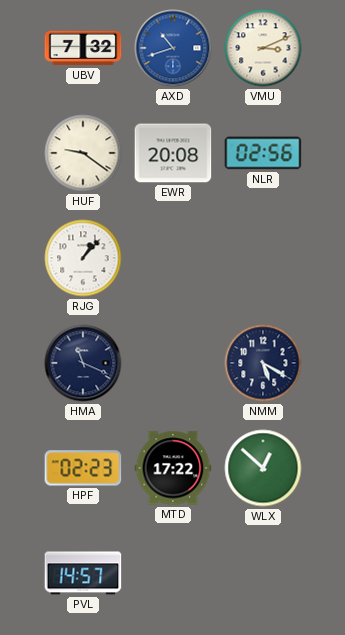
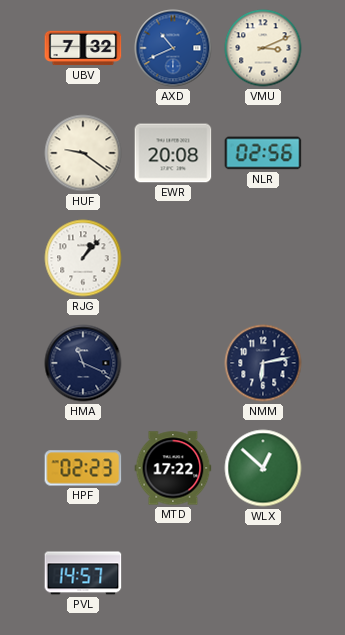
AXD: 10:42 -> 10:41
NMM: 5:20 -> 6:13
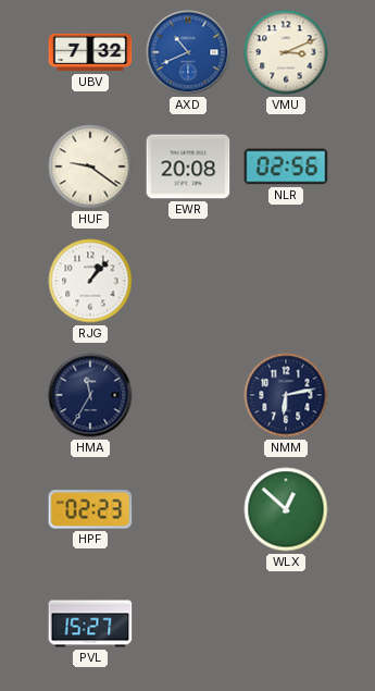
HMA: 11:19 -> 11:35
MTD: 17:22 -> none
PVL: 14:57 -> 15:27
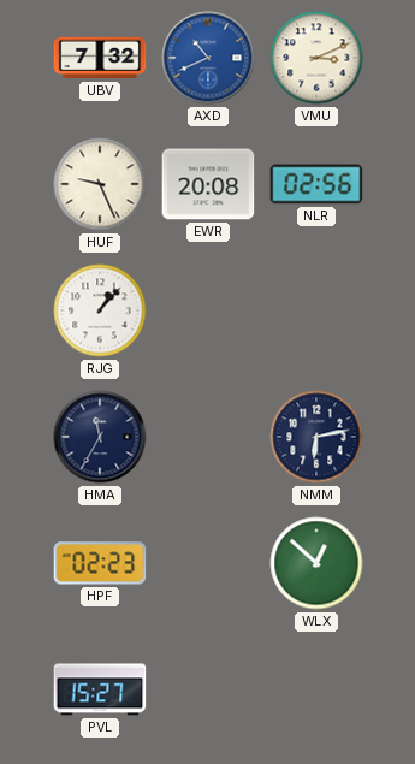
HUF: 9:21 -> 9:26
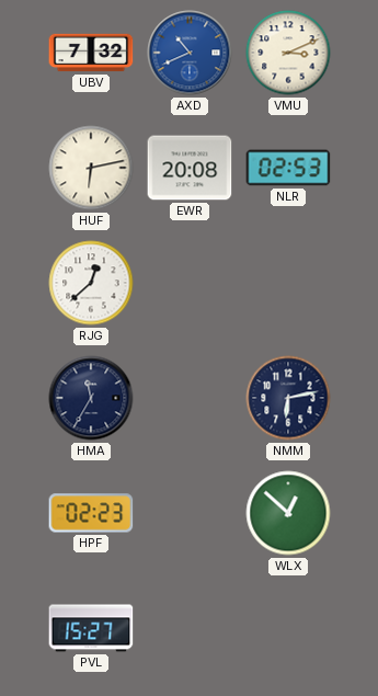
HUF: 9:26 -> 6:13
NLR: 02:56 -> 02:53
RJG: 1:07 -> 12:38
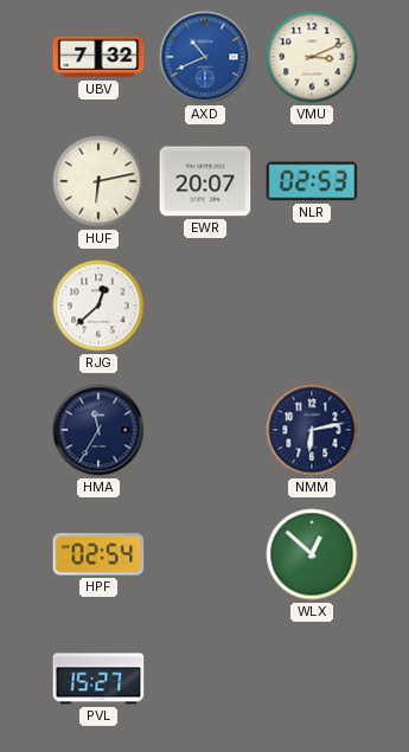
EWR: 20:08 -> 20:07
HPF: 02:23 -> 02:54
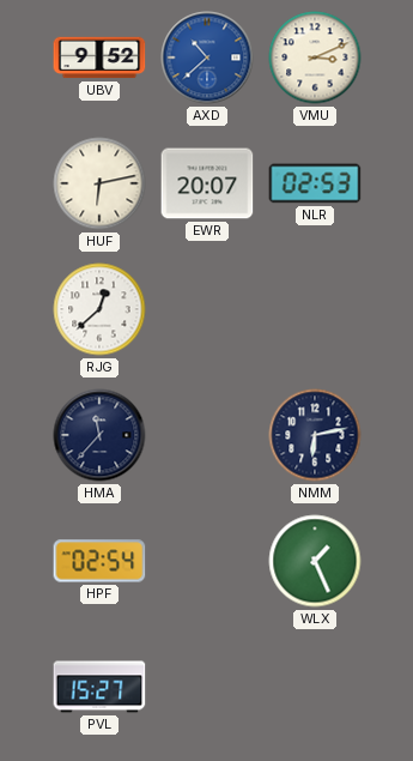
UBV: 7:32 -> 9:52
AXD: 10:41 -> 10:38
HMA: 11:35 -> 11:37
WLX: 12:52 -> 1:26
